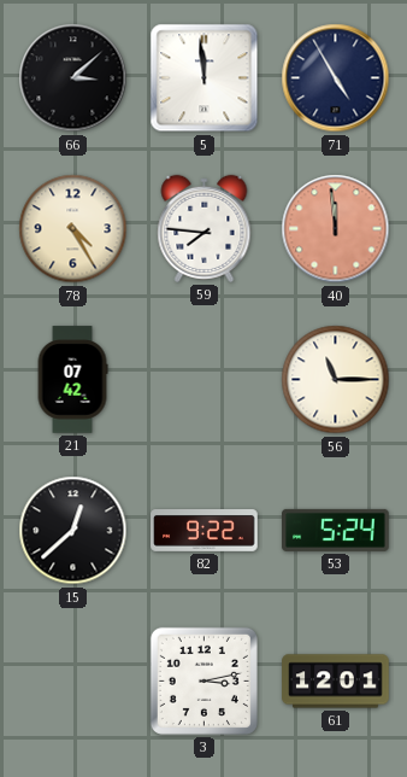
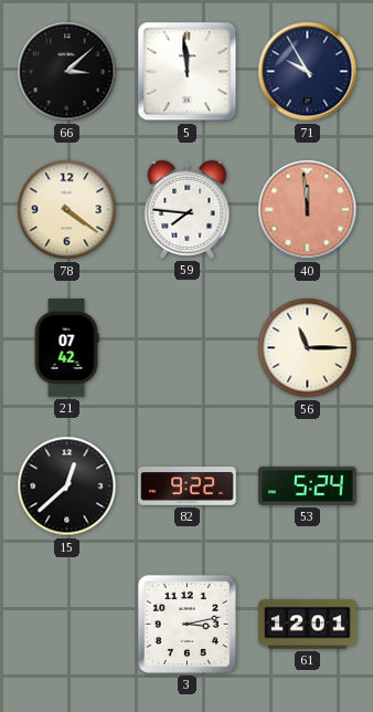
71: 4:55 -> 9:55
78: 4:25 -> 4:21
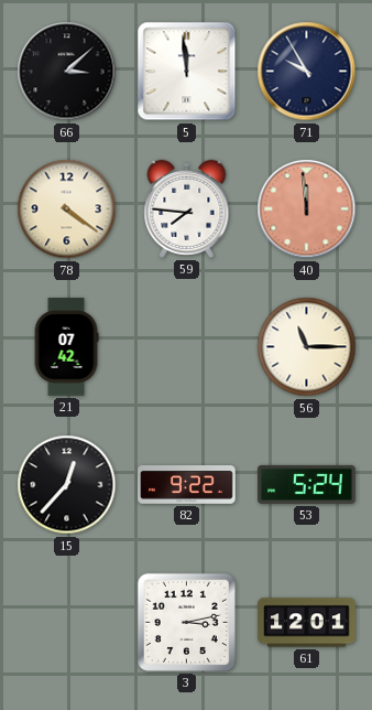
15: 12:38 -> 12:37
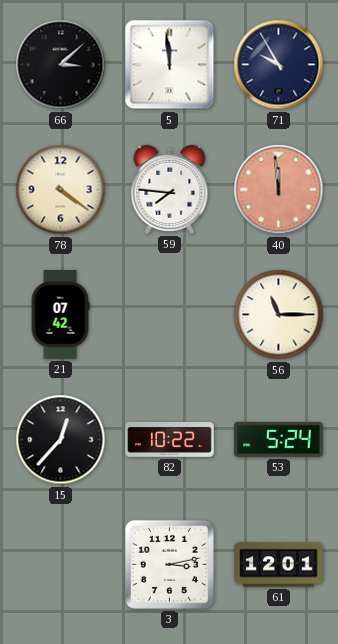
82: 9:22 -> 10:22
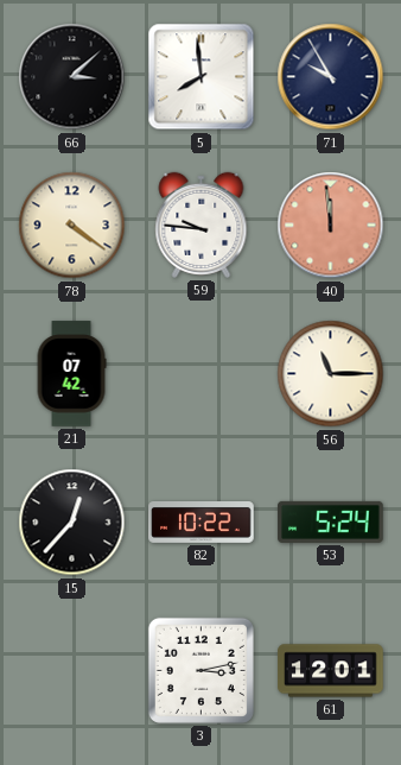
5: 11:59 -> 7:59
59: 7:46 -> 9:46
